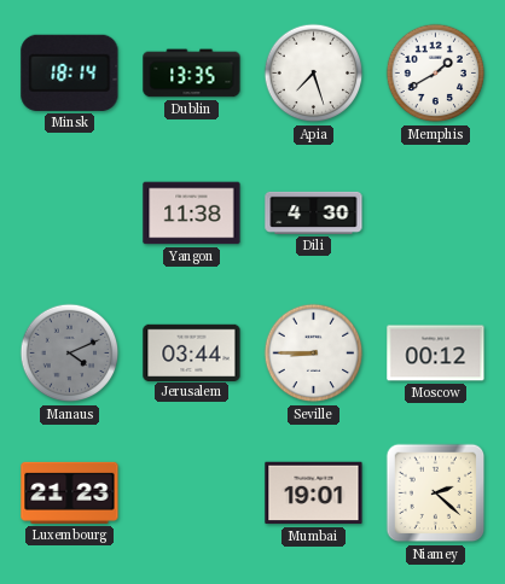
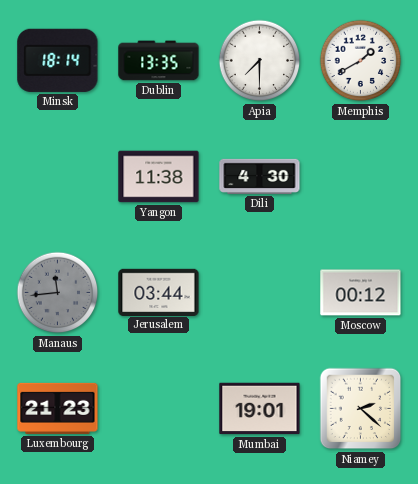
Apia: 7:27 -> 7:30
Manaus: 4:11 -> 11:44
Seville: 8:45 -> none
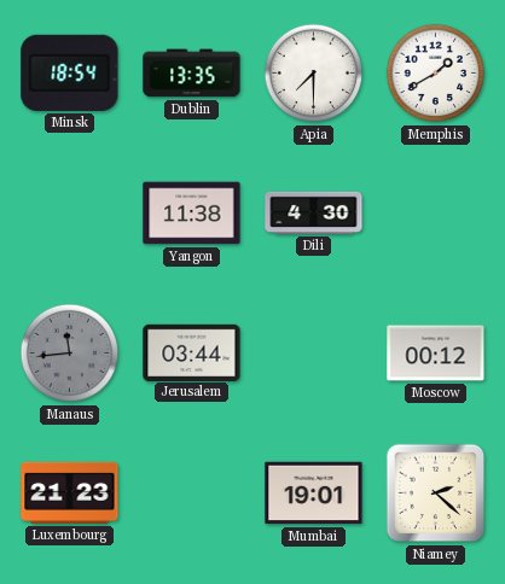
Minsk: 18:14 -> 18:54
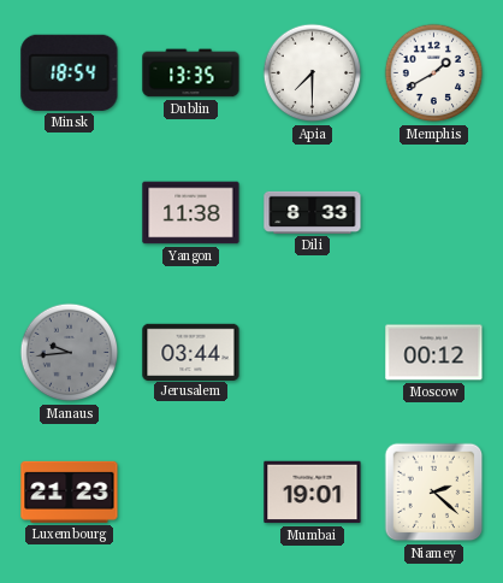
Dili: 4:30 -> 8:33
Manaus: 11:44 -> 9:44
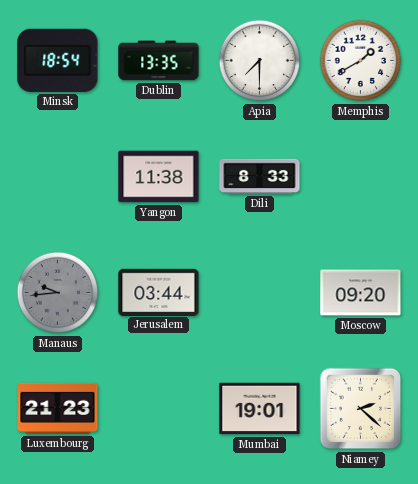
Moscow: 00:12 -> 09:20
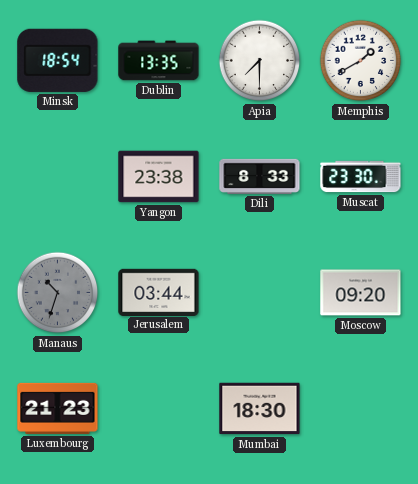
Yangon: 11:38 -> 23:38
Muscat: none -> 23:30
Manaus: 9:44 -> 10:33
Mumbai: 19:01 -> 18:30
Niamey: 2:22 -> none
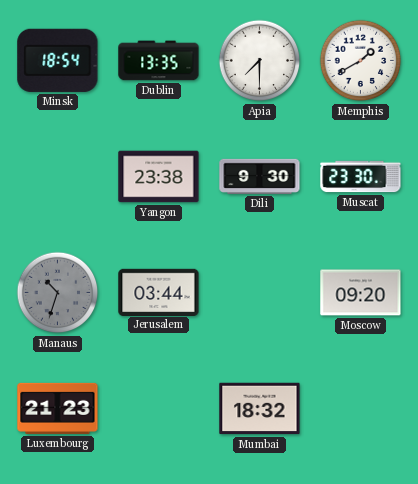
Dili: 8:33 -> 9:30
Mumbai: 18:30 -> 18:32
